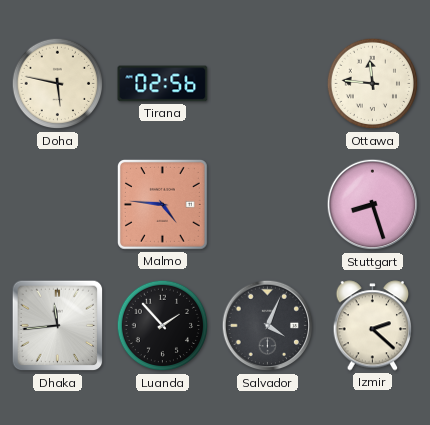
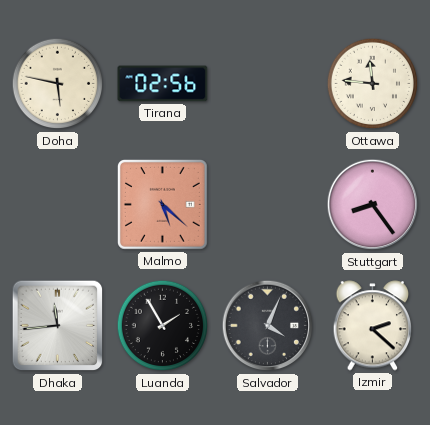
Malmo: 4:46 -> 5:22
Stuttgart: 8:27 -> 8:24
Luanda: 1:53 -> 1:55
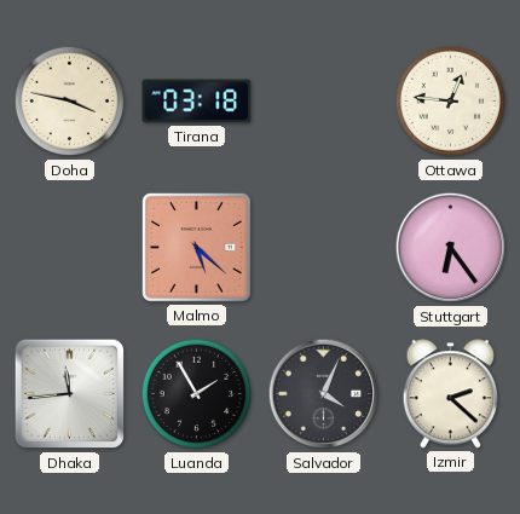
Doha: 5:47 -> 3:47
Tirana: 02:56 -> 03:18
Ottawa: 11:46 -> 12:46
Stuttgart: 8:24 -> 6:24
